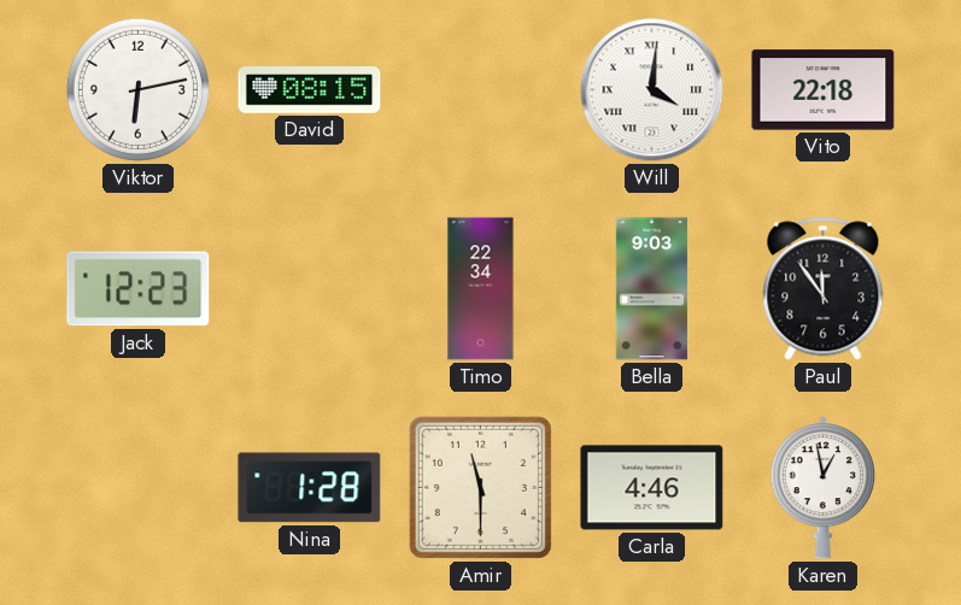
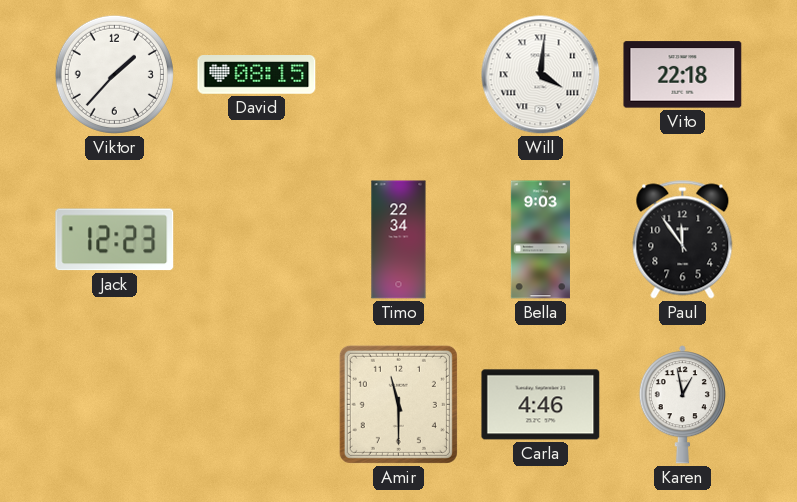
Viktor: 6:13 -> 1:37
Nina: 1:28 -> none
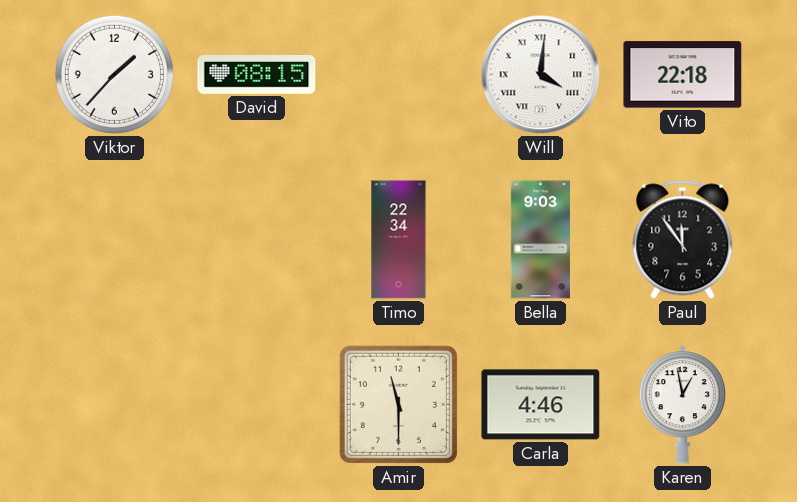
Jack: 12:23 -> none
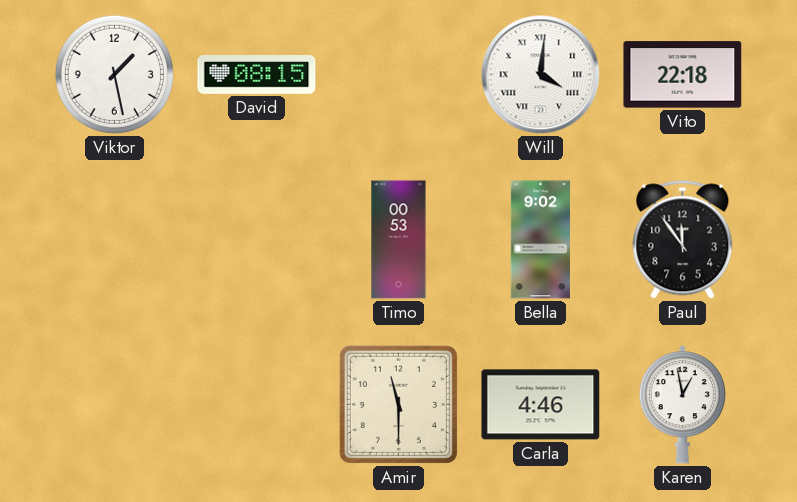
Viktor: 1:37 -> 1:28
Timo: 22:34 -> 00:53
Bella: 9:03 -> 9:02
